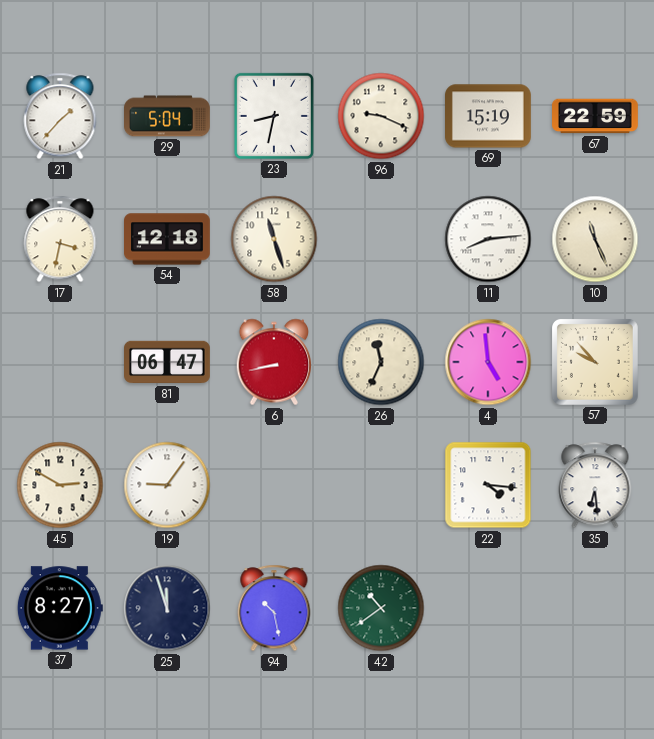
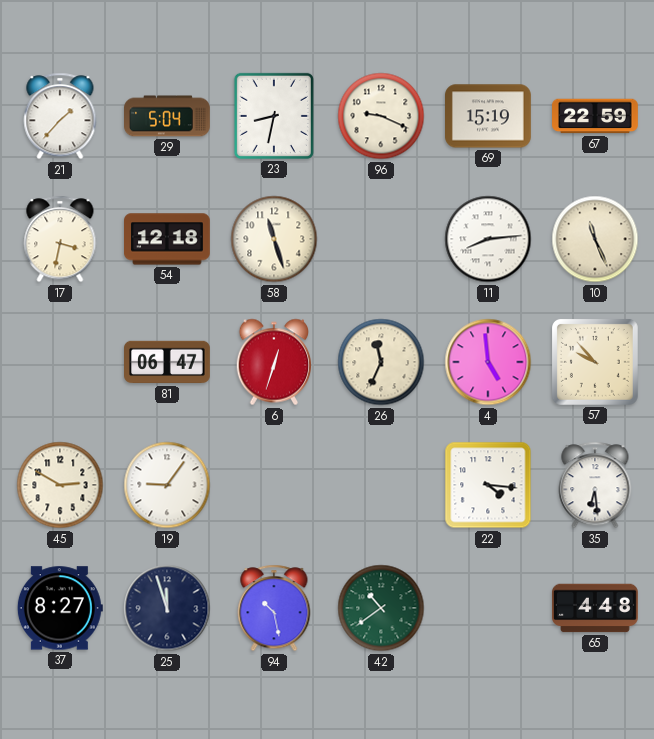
6: 8:43 -> 12:33
65: none -> 4:48
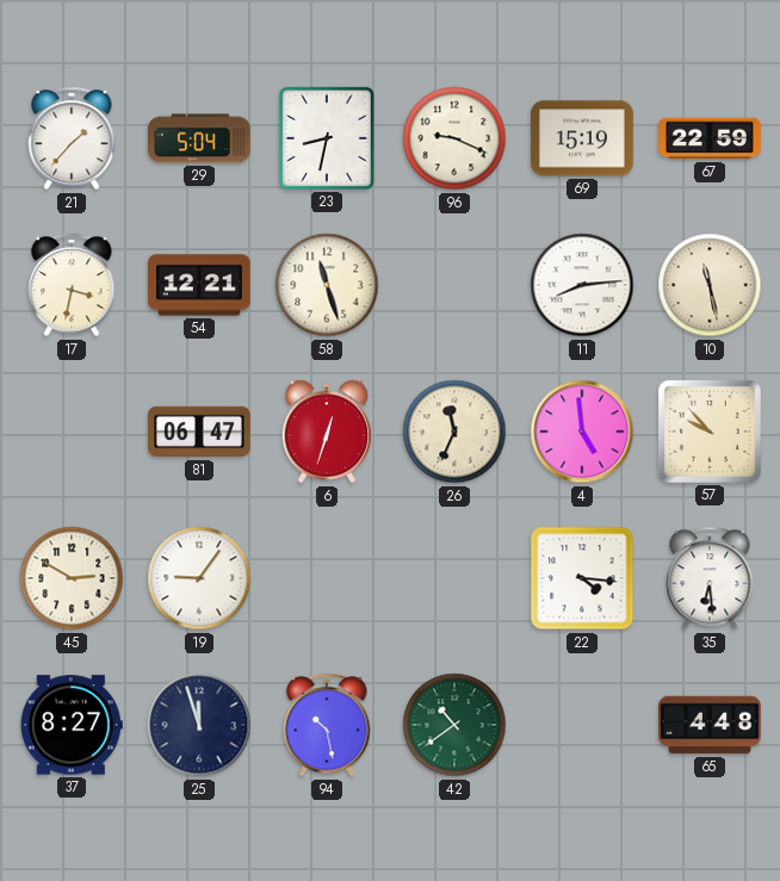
54: 12:18 -> 12:21
10: 11:26 -> 11:28
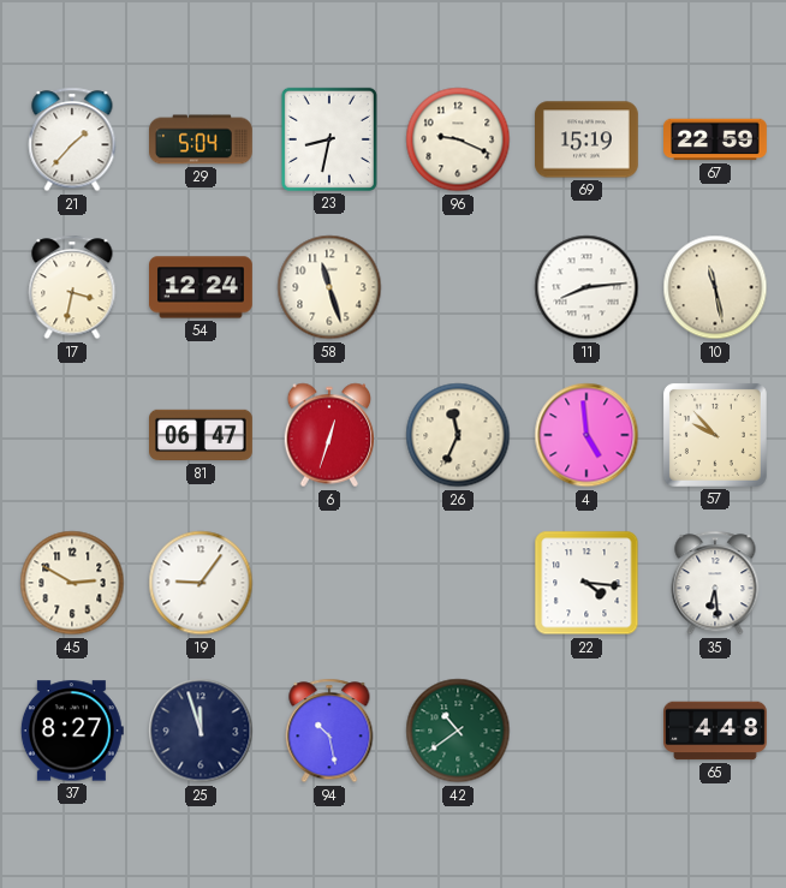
54: 12:21 -> 12:24
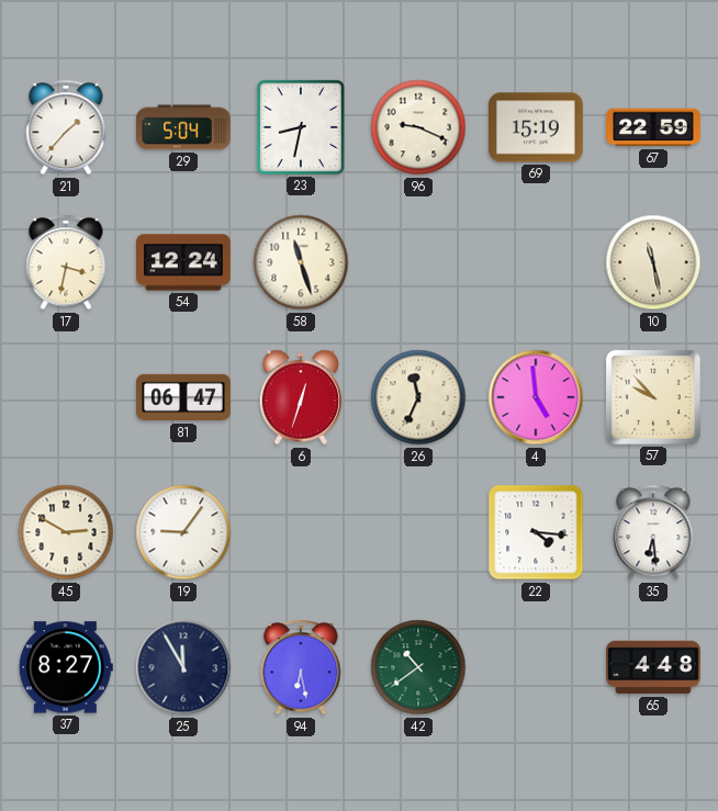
11: 8:14 -> none
25: 11:57 -> 11:55
94: 10:28 -> 6:28
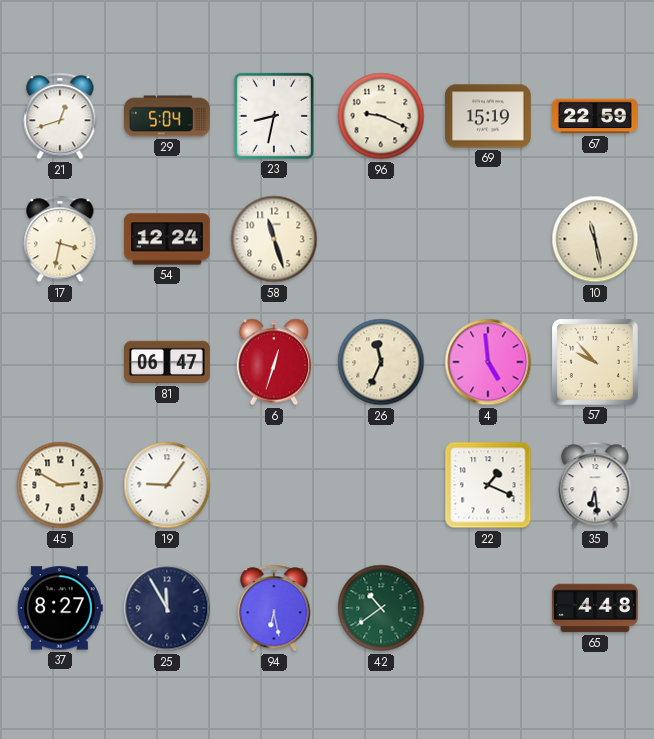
21: 1:37 -> 12:42
22: 4:16 -> 1:19
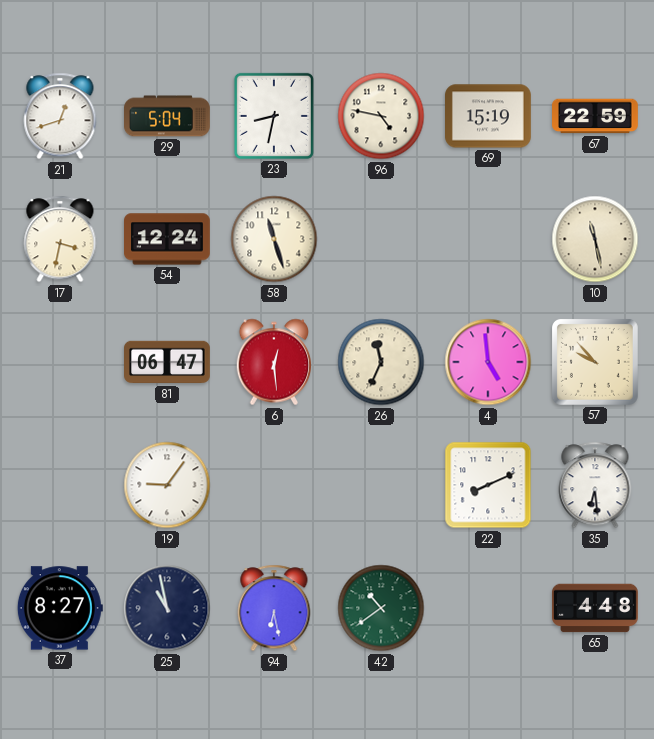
96: 9:19 -> 4:47
6: 12:33 -> 12:29
45: 2:50 -> none
22: 1:19 -> 8:11
25: 11:55 -> 10:58
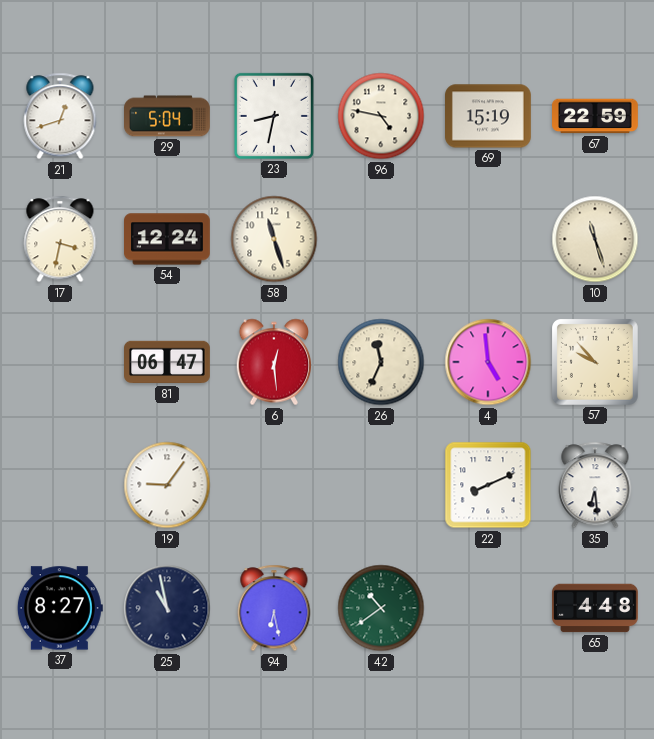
10: 11:28 -> 11:27
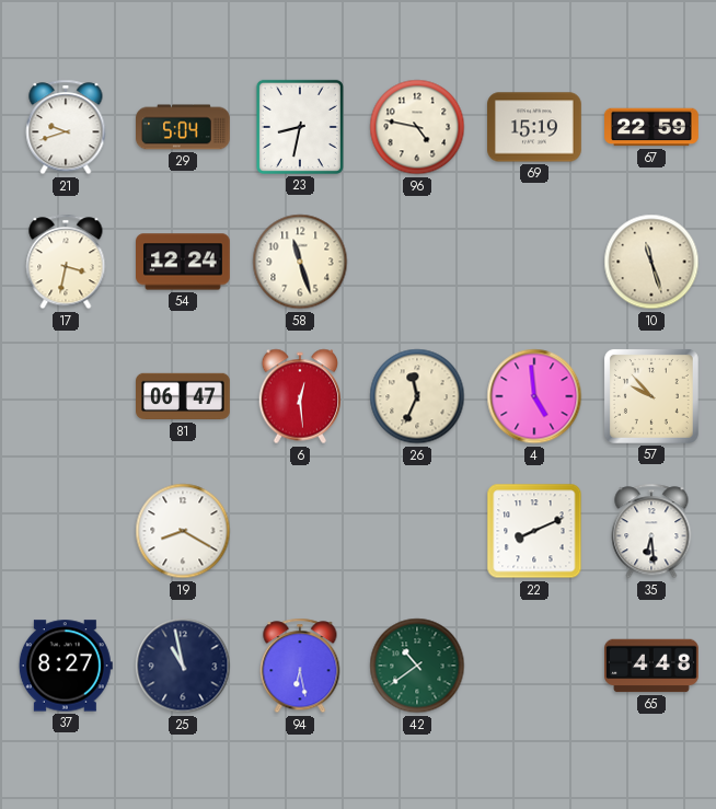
21: 12:42 -> 9:42
19: 9:06 -> 8:20
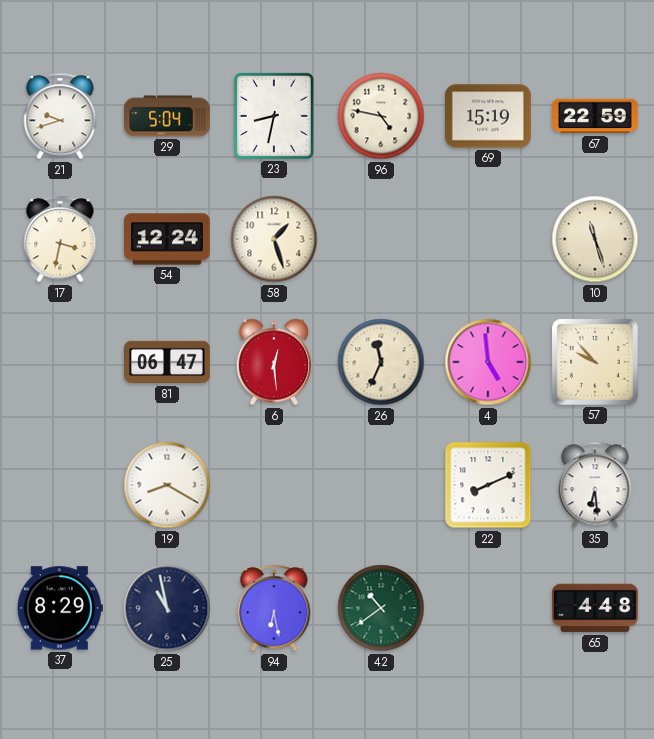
58: 11:27 -> 1:27
37: 8:27 -> 8:29
